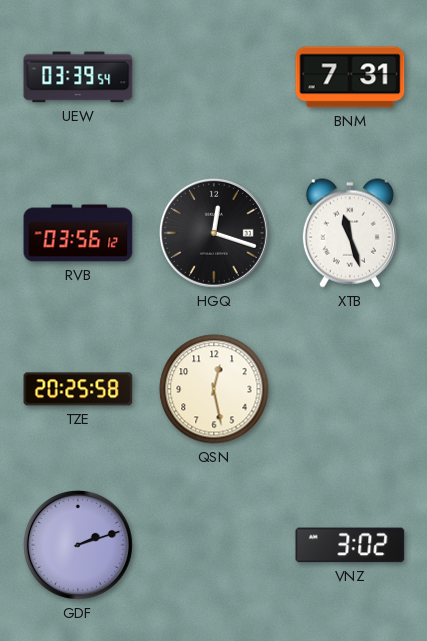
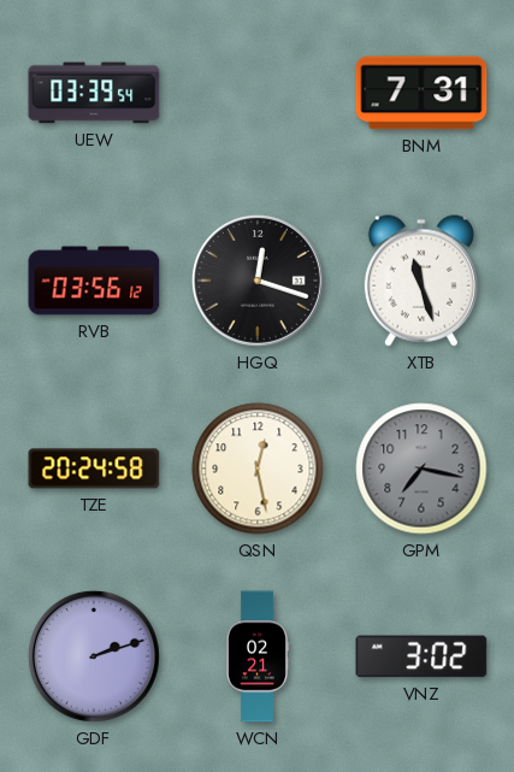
TZE: 20:25 -> 20:24
GPM: none -> 7:17
WCN: none -> 02:21
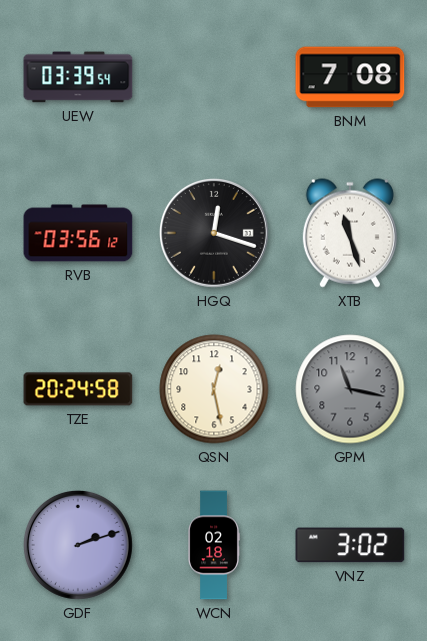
BNM: 7:31 -> 7:08
GPM: 7:17 -> 11:17
WCN: 02:21 -> 02:18
